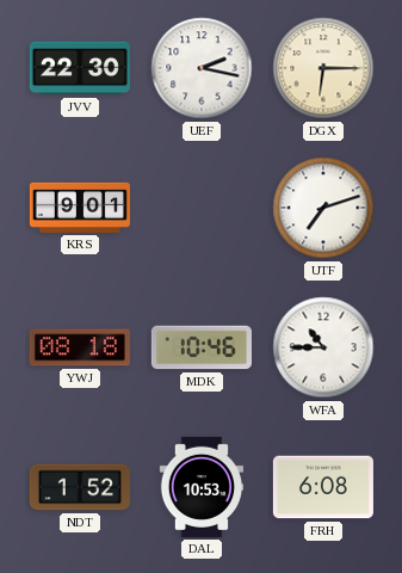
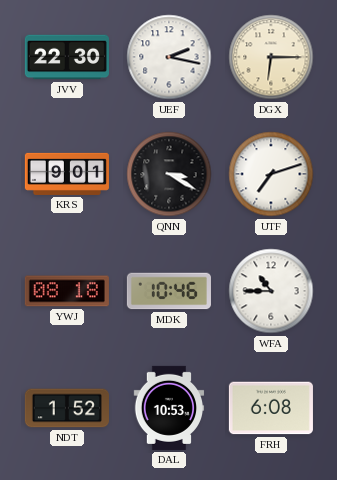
QNN: none -> 3:20
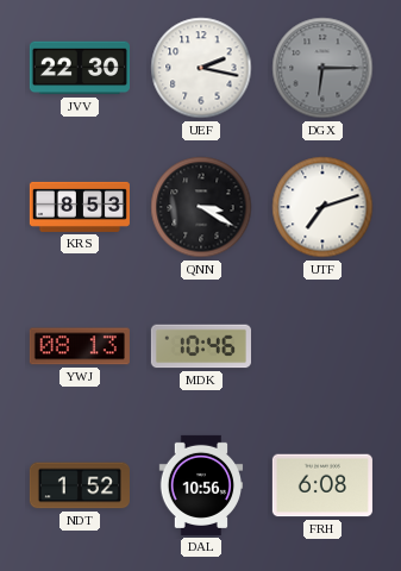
DGX dial: cream -> grey
KRS: 9:01 -> 8:53
YWJ: 08:18 -> 08:13
WFA: 10:45 -> none
DAL: 10:53 -> 10:56
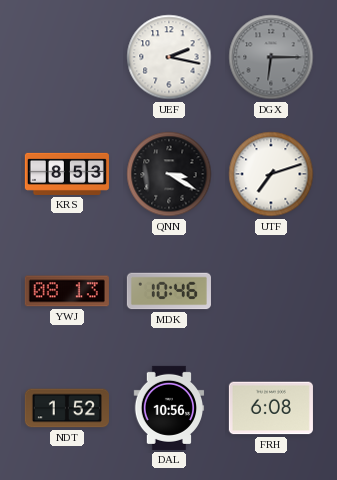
JVV: 22:30 -> none
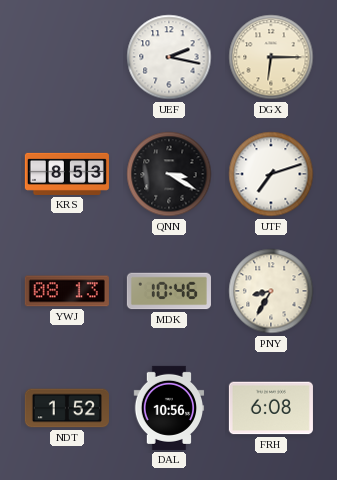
DGX dial: grey -> cream
PNY: none -> 8:35
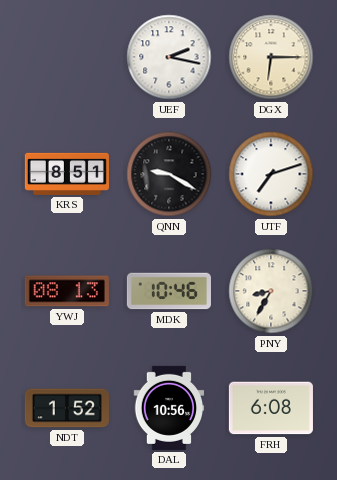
KRS: 8:53 -> 8:51
QNN: 3:20 -> 9:20
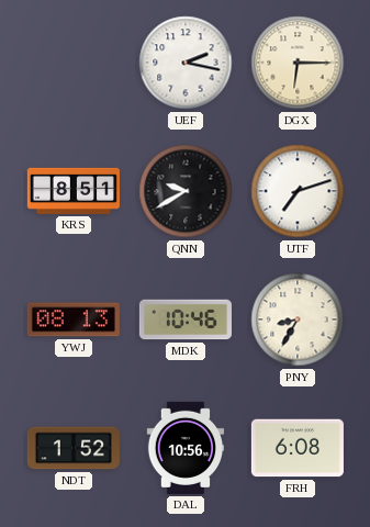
QNN: 9:20 -> 9:40
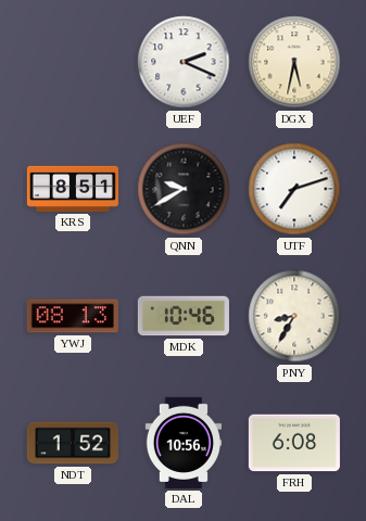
UEF: 2:17 -> 2:19
DGX: 6:15 -> 5:32
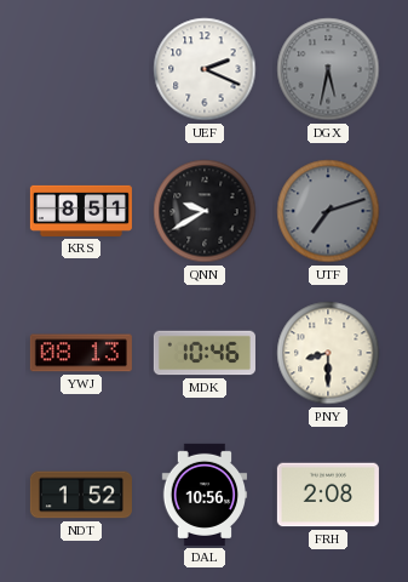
DGX dial: cream -> grey
UTF dial: white -> grey
PNY: 8:35 -> 8:30
FRH: 6:08 -> 2:08
